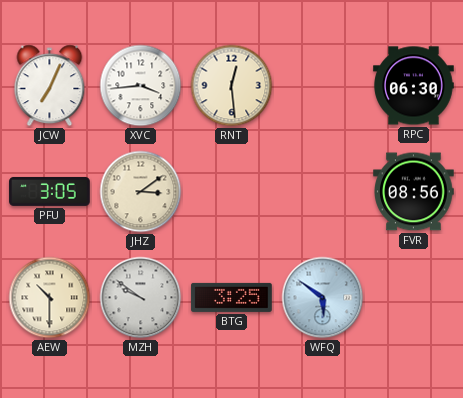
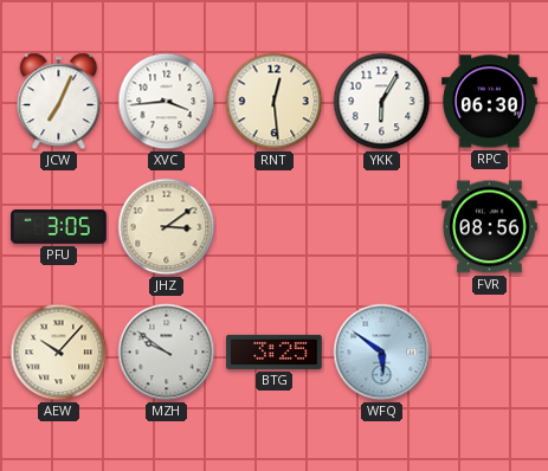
YKK: none -> 6:05
AEW: 10:30 -> 10:07
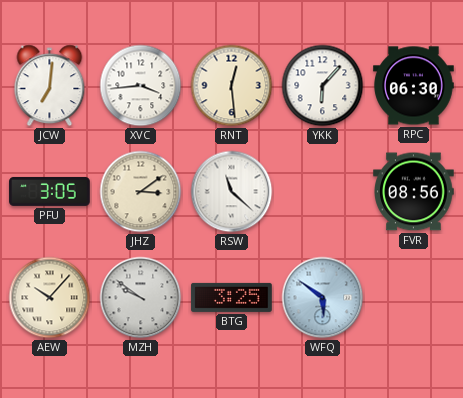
JCW: 7:04 -> 7:01
YKK: 6:05 -> 6:07
RSW: none -> 11:22
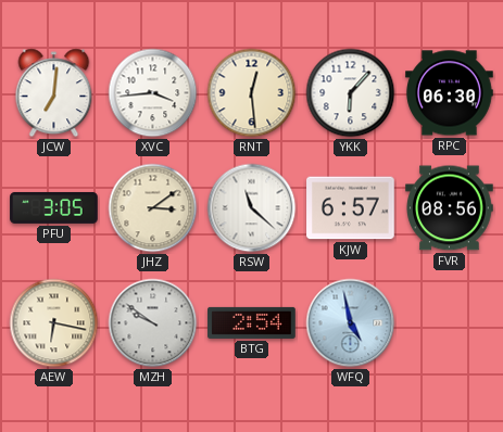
KJW: none -> 6:57
AEW: 10:07 -> 6:17
BTG: 3:25 -> 2:54
WFQ: 5:51 -> 4:58
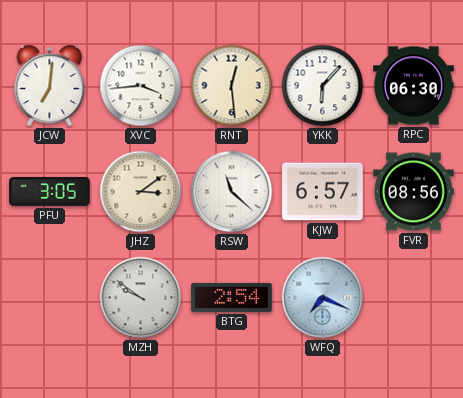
AEW: 6:17 -> none
WFQ: 4:58 -> 7:19
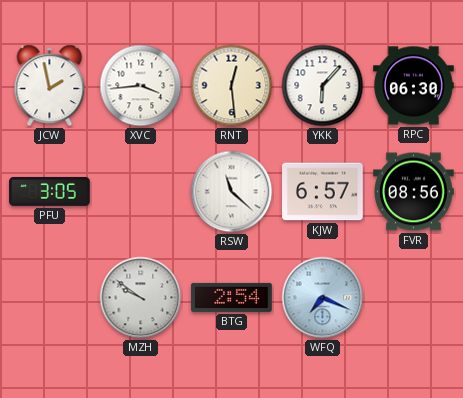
JCW: 7:01 -> 1:58
JHZ: 3:09 -> none
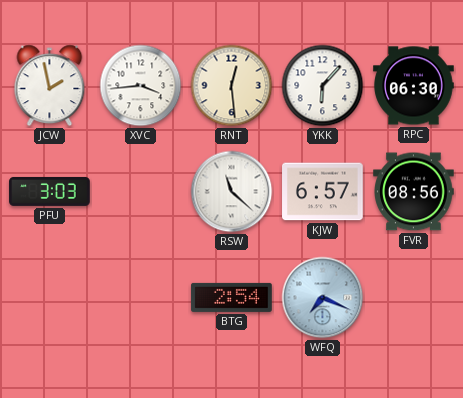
PFU: 3:05 -> 3:03
MZH: 9:51 -> none
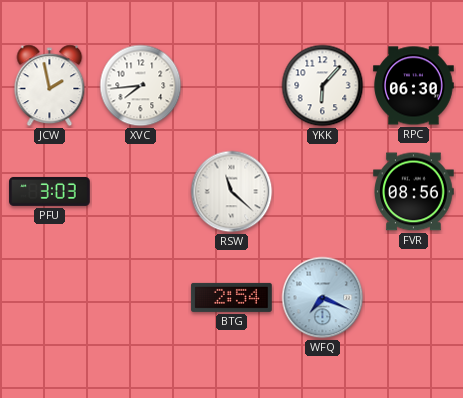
XVC: 3:44 -> 7:44
RNT: 12:29 -> none
KJW: 6:57 -> none
